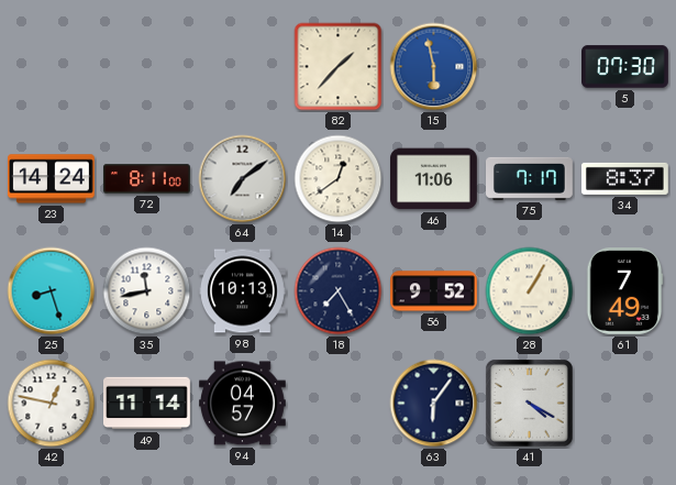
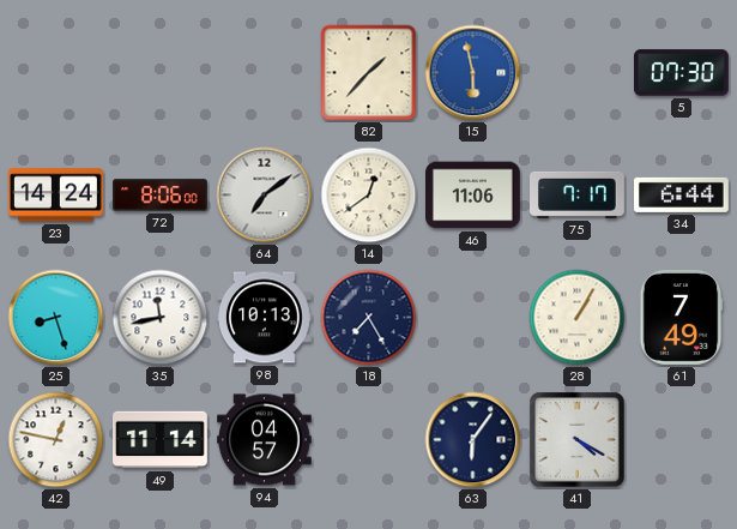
72: 8:11 -> 8:06
34: 8:37 -> 6:44
56: 9:52 -> none
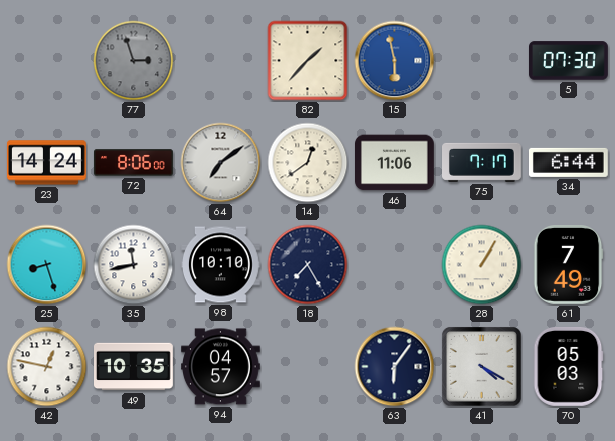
77: none -> 2:57
98: 10:13 -> 10:10
49: 11:14 -> 10:35
70: none -> 05:03
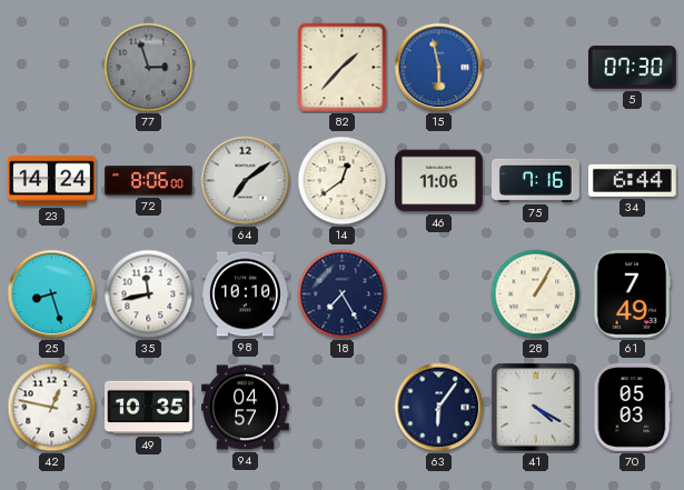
75: 7:17 -> 7:16
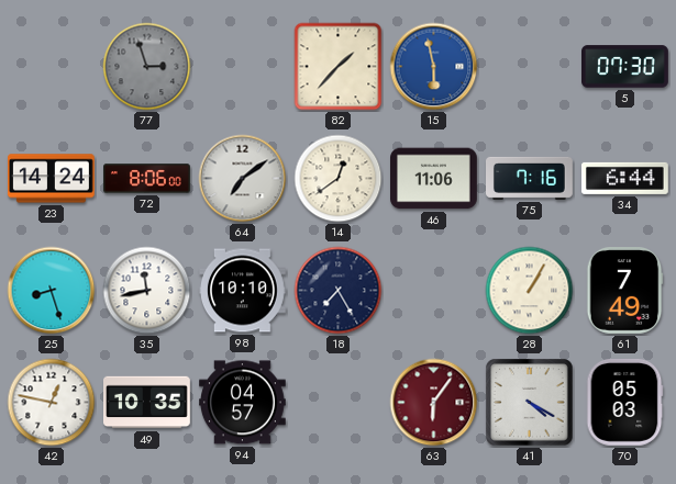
63 dial: navy -> burgundy
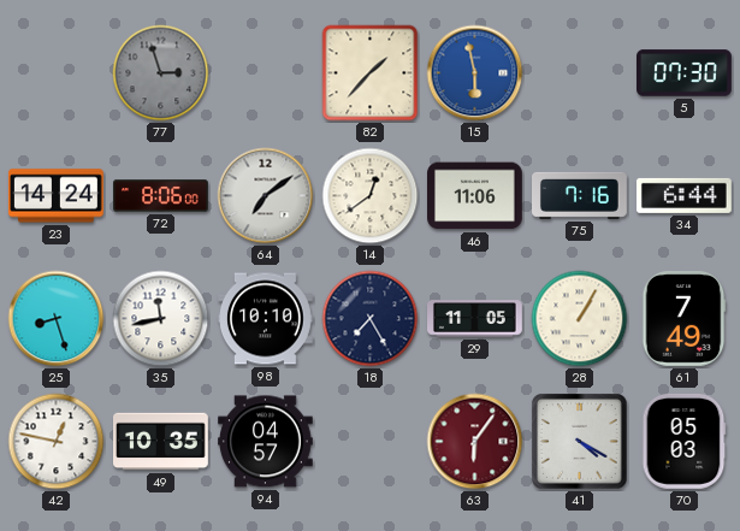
29: none -> 11:05
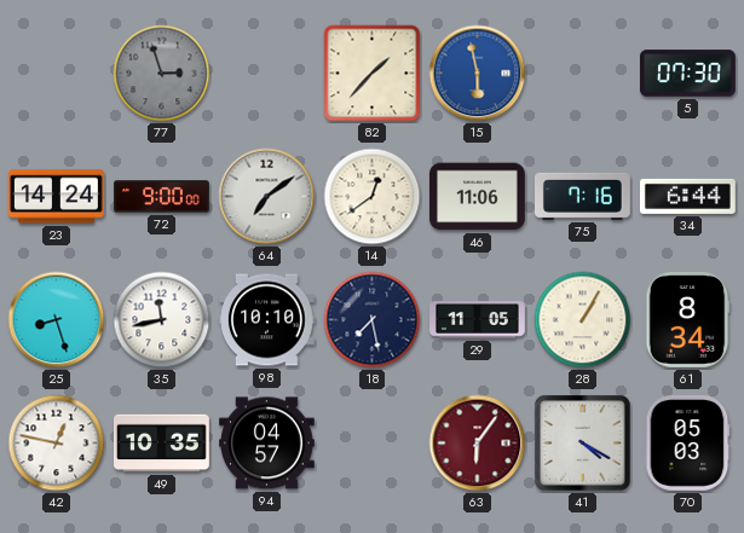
72: 8:06 -> 9:00
18: 7:25 -> 7:28
61: 7:49 -> 8:34
